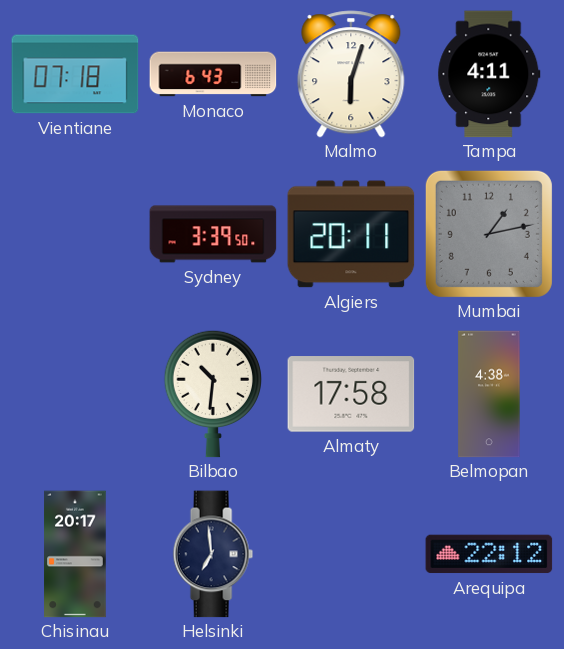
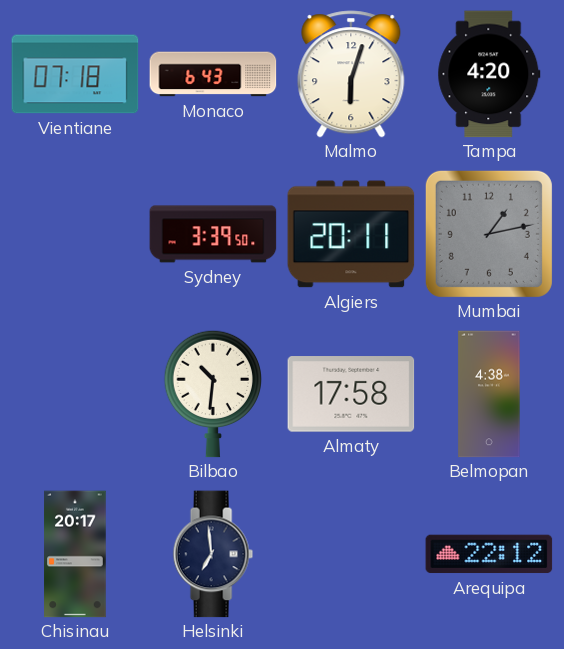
Tampa: 4:11 -> 4:20
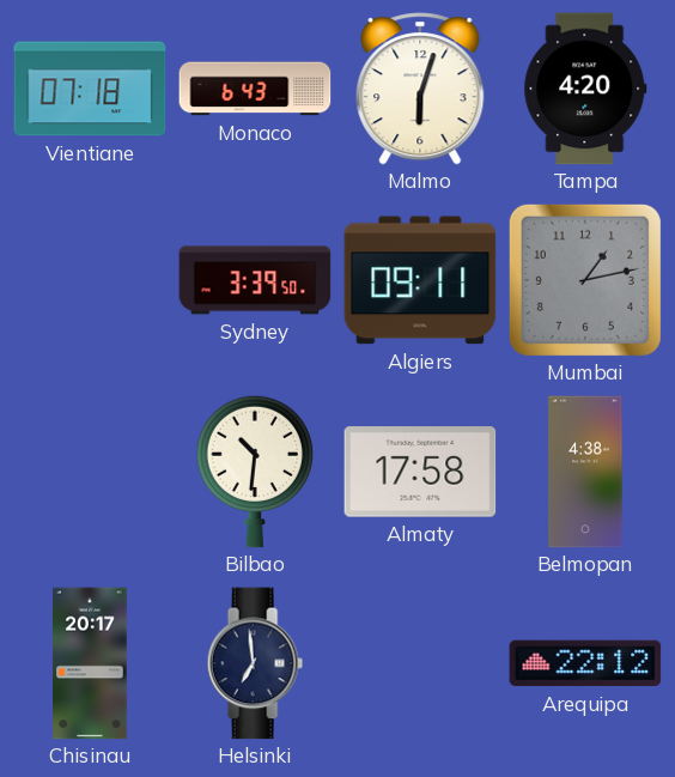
Algiers: 20:11 -> 09:11
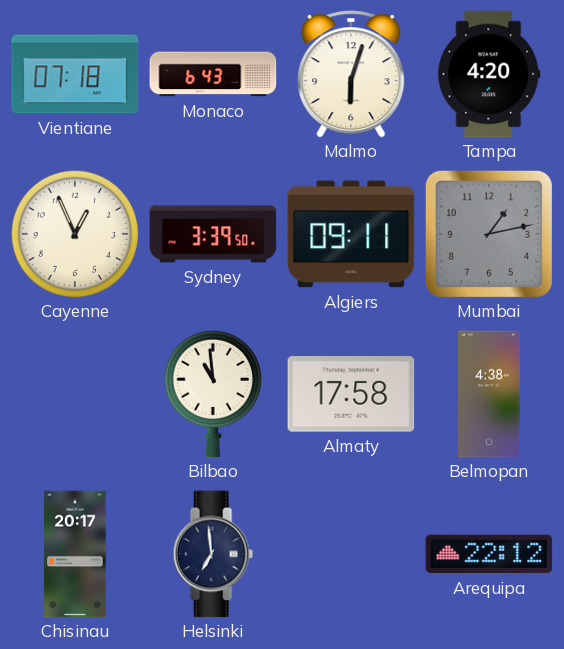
Cayenne: none -> 12:56
Bilbao: 10:31 -> 10:59
